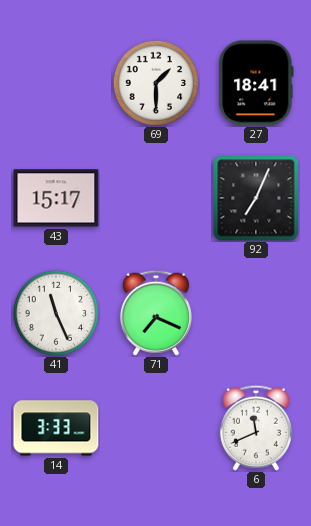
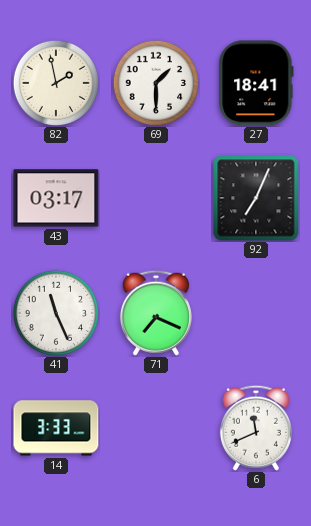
82: none -> 1:58
43: 15:17 -> 03:17
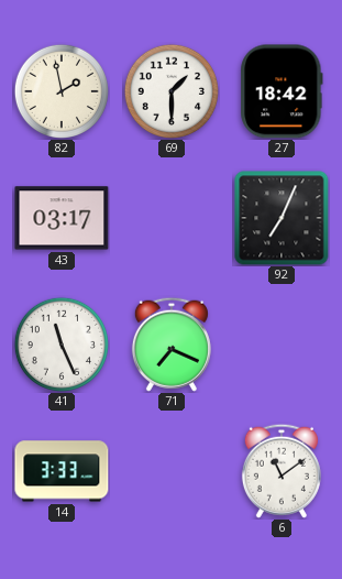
27: 18:41 -> 18:42
6: 11:41 -> 11:09
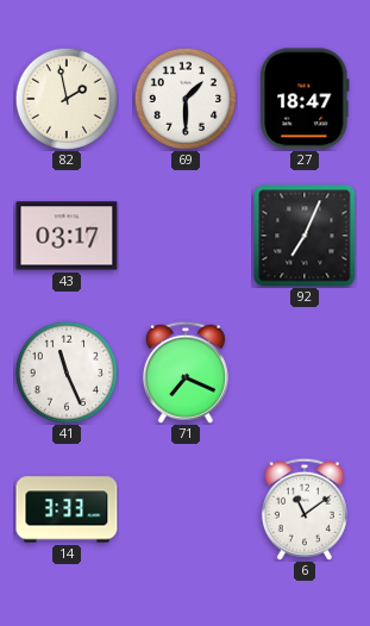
27: 18:42 -> 18:47
